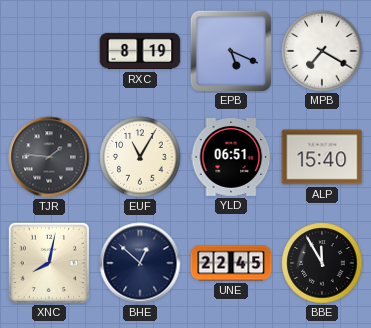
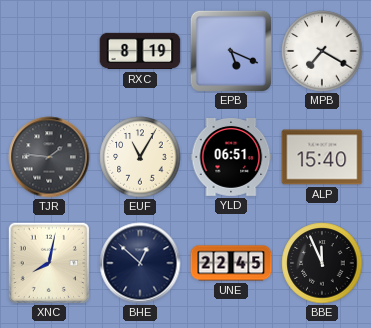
BBE: 11:55 -> 11:56
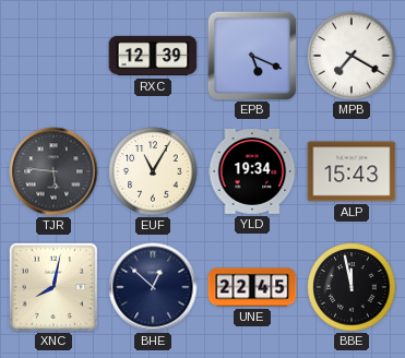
RXC: 8:19 -> 12:39
TJR: 1:46 -> 5:46
YLD: 06:51 -> 19:34
ALP: 15:40 -> 15:43
BBE: 11:56 -> 11:58
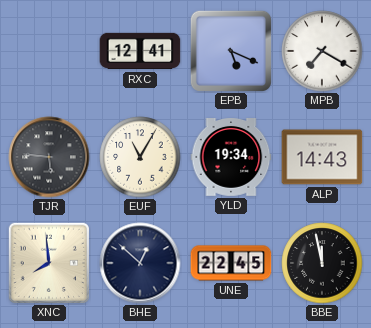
RXC: 12:39 -> 12:41
ALP: 15:43 -> 14:43
XNC: 8:02 -> 7:59
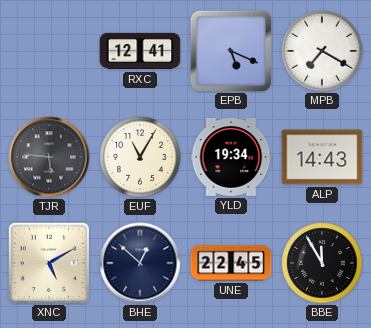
XNC: 7:59 -> 5:10
BBE: 11:58 -> 11:55
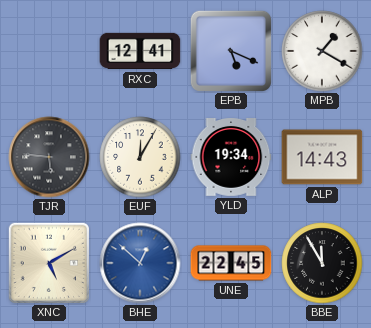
MPB: 7:20 -> 1:20
EUF: 11:05 -> 12:05
BHE dial: navy -> blue
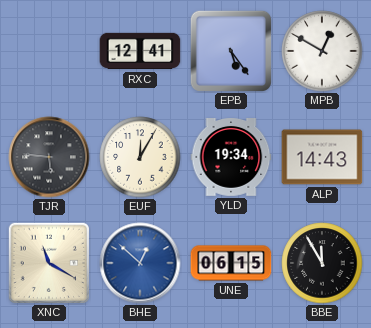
EPB: 5:19 -> 5:24
MPB: 1:20 -> 12:50
XNC: 5:10 -> 11:20
UNE: 22:45 -> 06:15
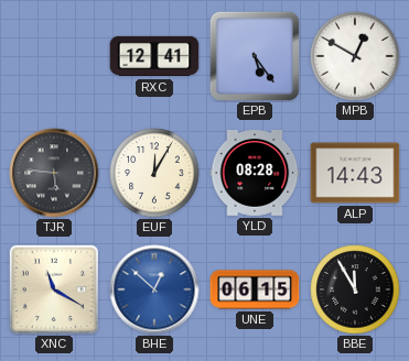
YLD: 19:34 -> 08:28
